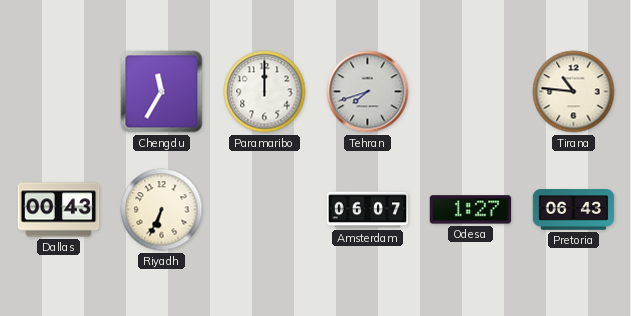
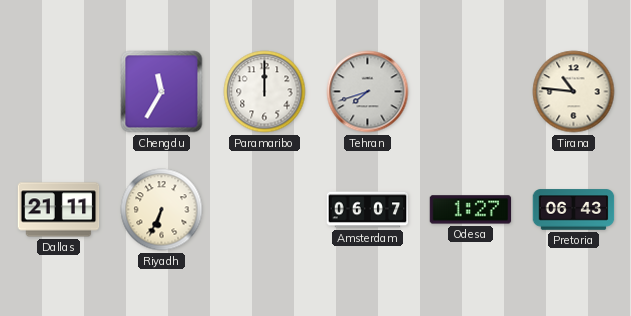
Dallas: 00:43 -> 21:11
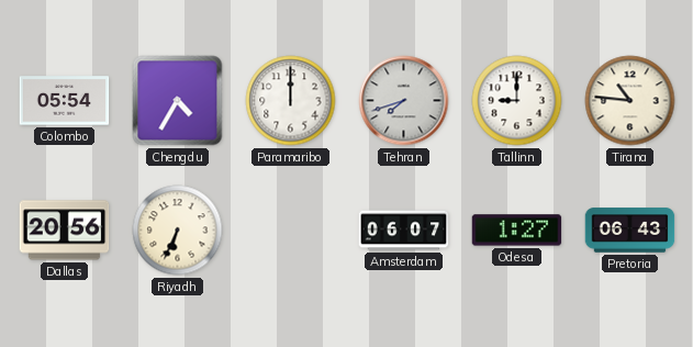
Colombo: none -> 05:54
Chengdu: 11:35 -> 4:35
Tallinn: none -> 9:00
Dallas: 21:11 -> 20:56
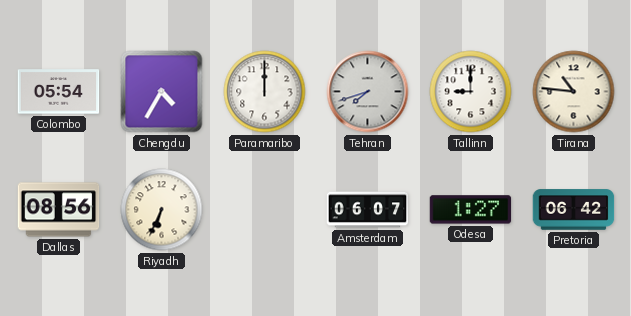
Dallas: 20:56 -> 08:56
Pretoria: 06:43 -> 06:42
